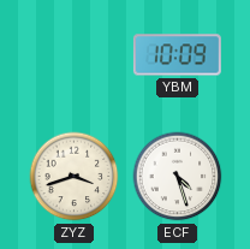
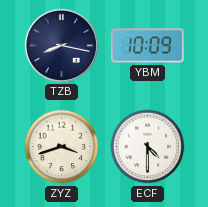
TZB: none -> 8:17
ECF: 4:27 -> 4:30
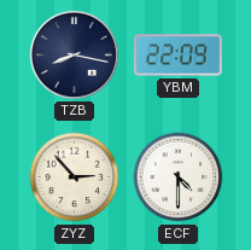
YBM: 10:09 -> 22:09
ZYZ: 3:42 -> 2:53
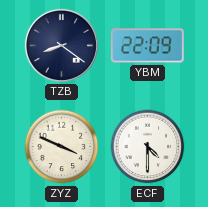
TZB: 8:17 -> 8:21
ZYZ: 2:53 -> 3:49
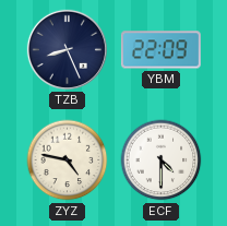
TZB: 8:21 -> 8:26
ZYZ: 3:49 -> 4:47
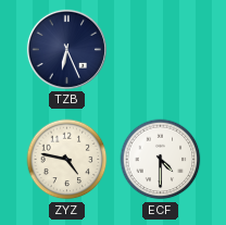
TZB: 8:26 -> 6:26
YBM: 22:09 -> none
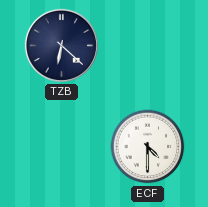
TZB: 6:26 -> 6:22
ZYZ: 4:47 -> none
